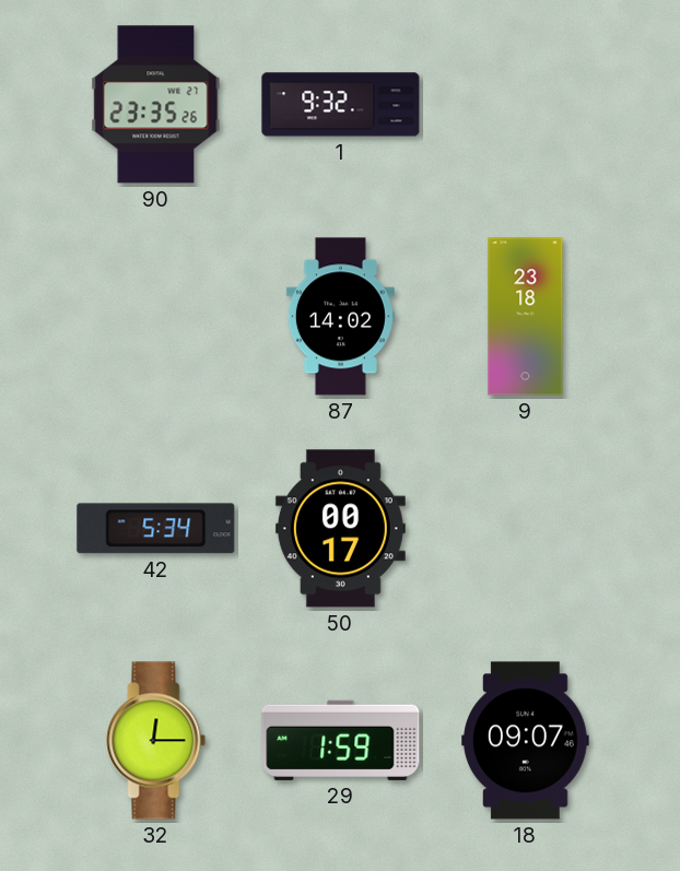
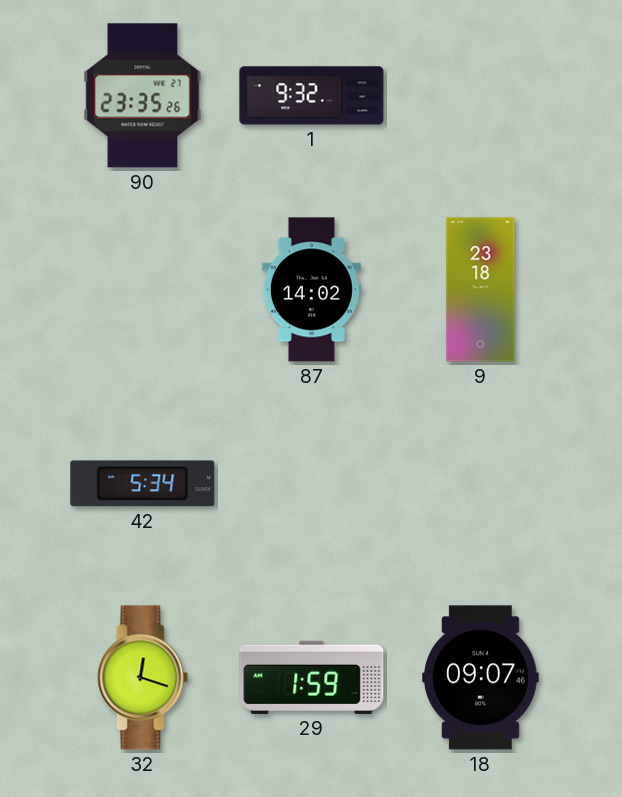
50: 00:17 -> none
32: 12:15 -> 12:18
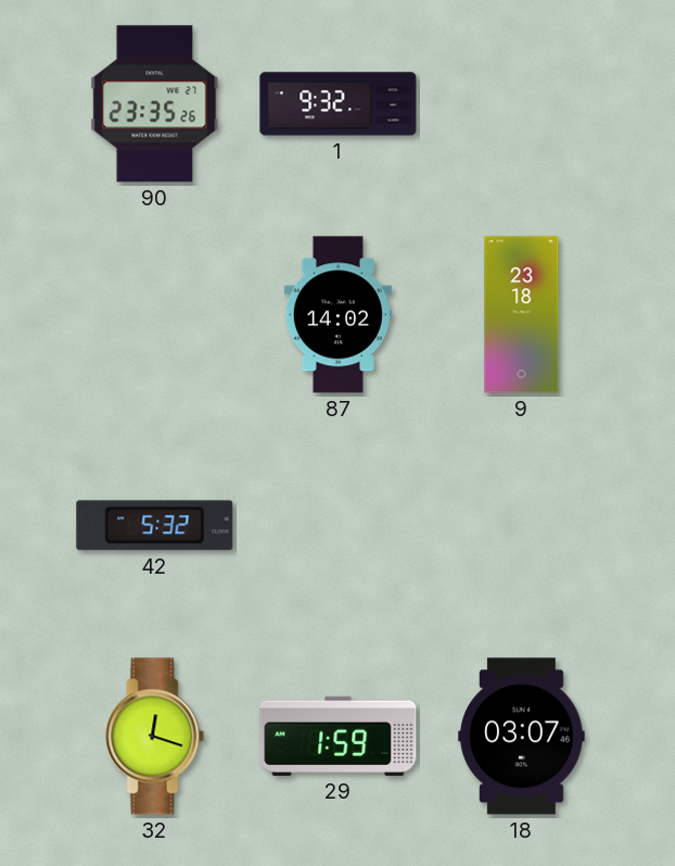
42: 5:34 -> 5:32
18: 09:07 -> 03:07
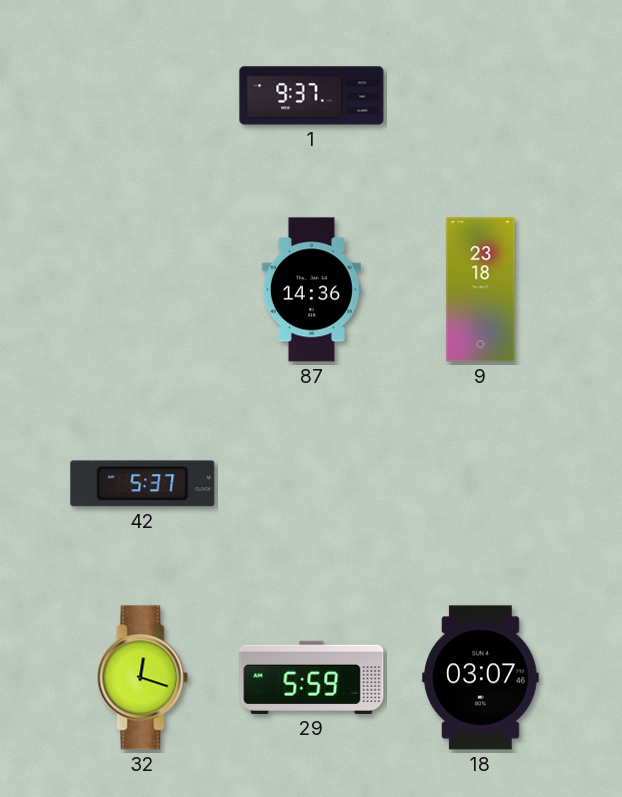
90: 23:35 -> none
1: 9:32 -> 9:37
87: 14:02 -> 14:36
42: 5:32 -> 5:37
29: 1:59 -> 5:59
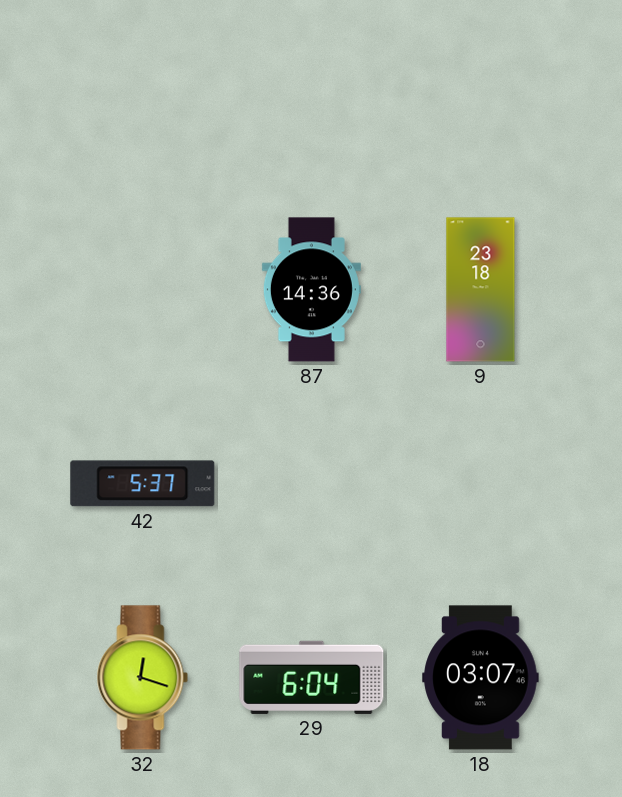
1: 9:37 -> none
29: 5:59 -> 6:04
